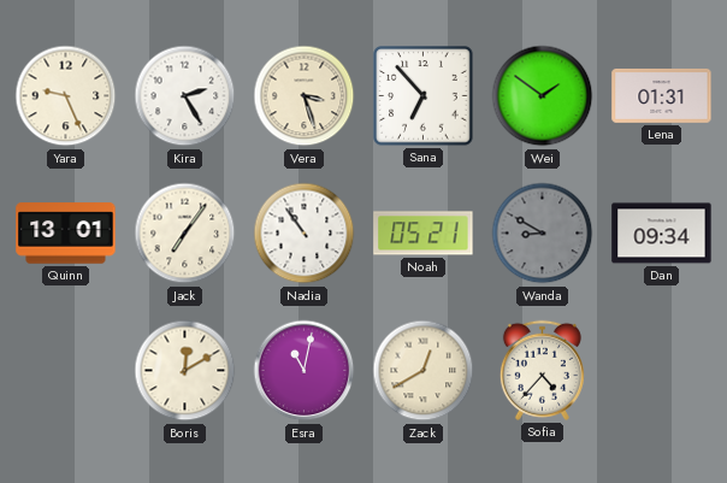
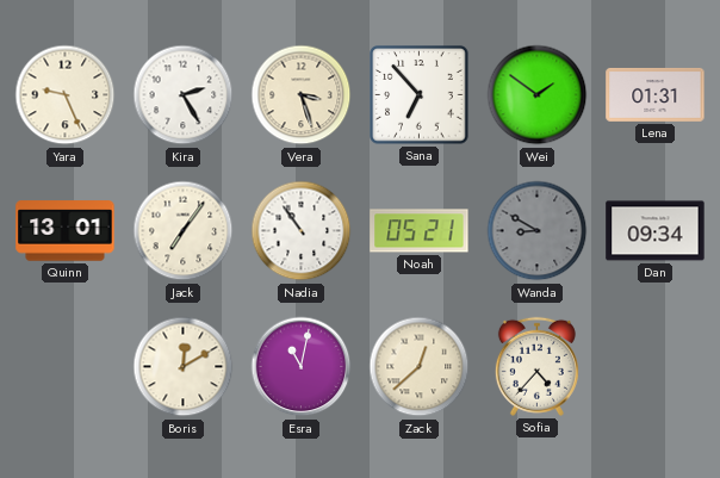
Zack: 12:40 -> 12:38
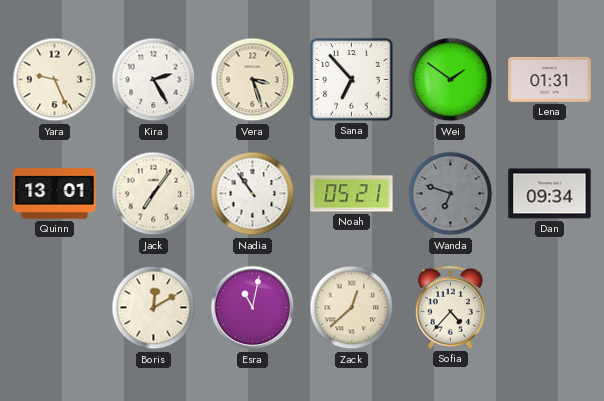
Wanda: 8:50 -> 6:48
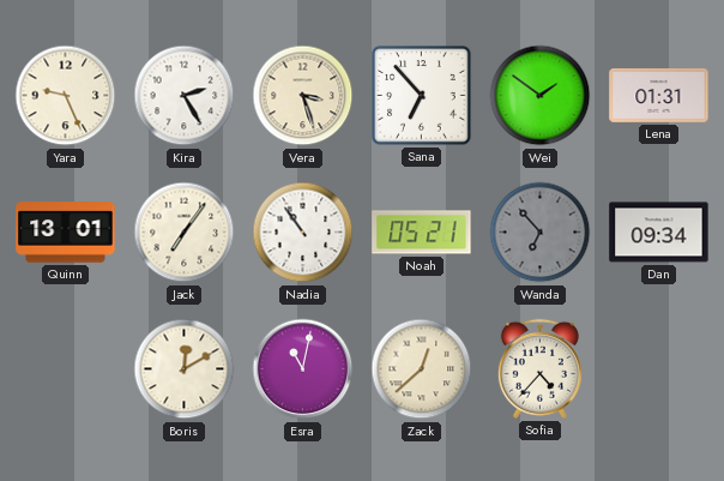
Wanda: 6:48 -> 6:53
